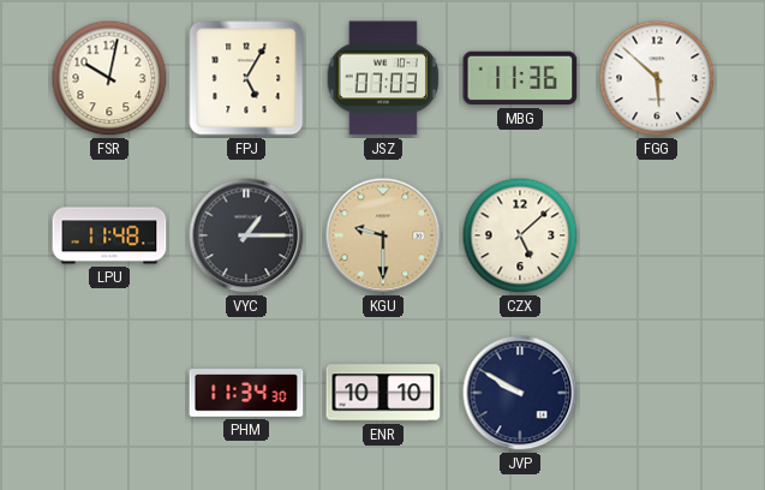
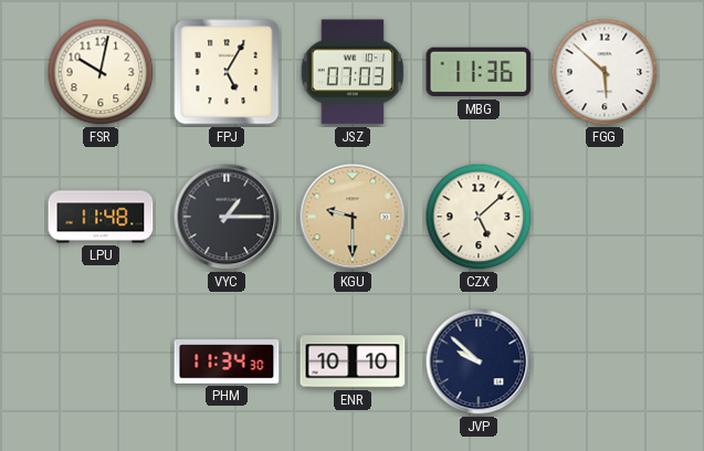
JVP: 9:50 -> 9:52
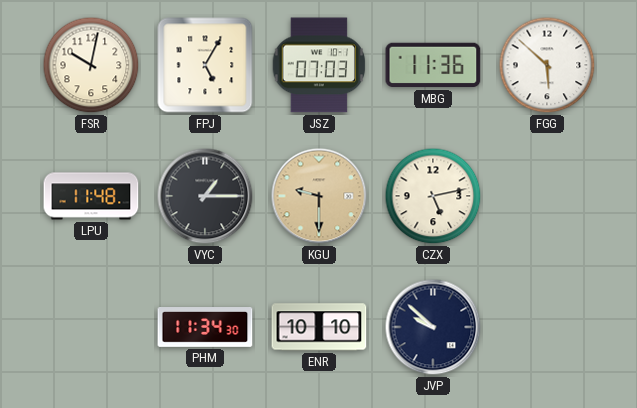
CZX: 5:08 -> 5:13
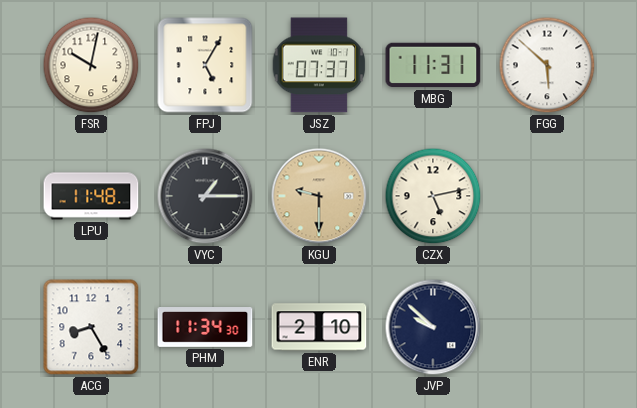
JSZ: 07:03 -> 07:37
MBG: 11:36 -> 11:31
ACG: none -> 8:25
ENR: 10:10 -> 2:10
